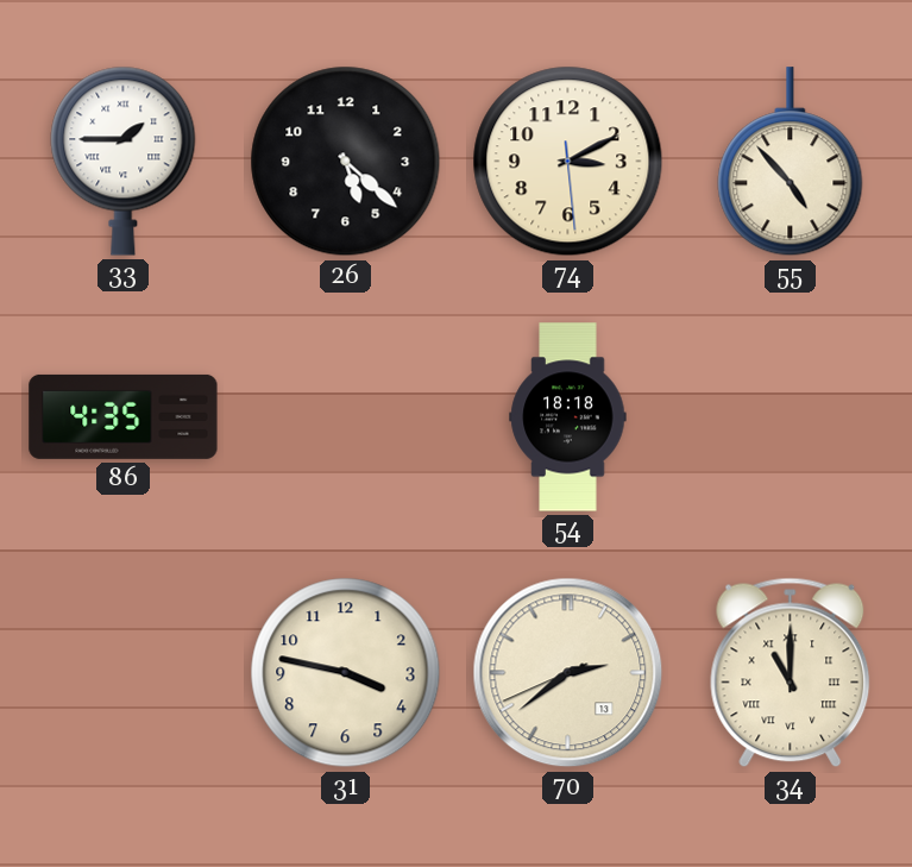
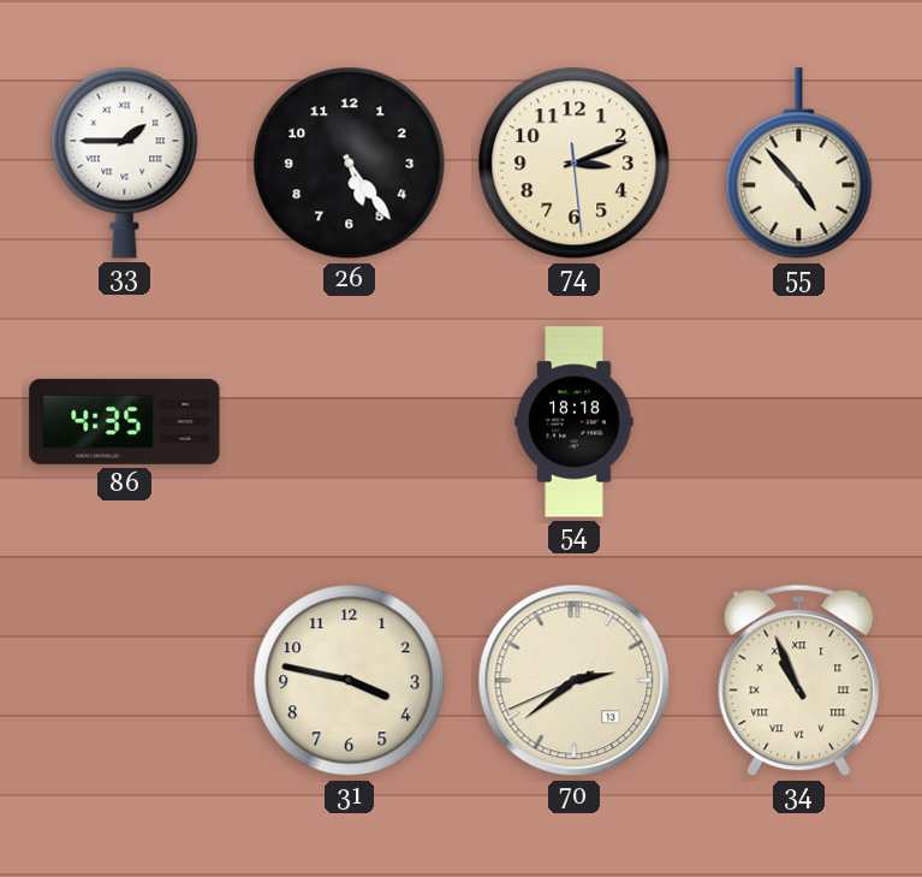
26: 5:22 -> 5:24
74: 3:10 -> 3:11
34: 11:00 -> 10:56
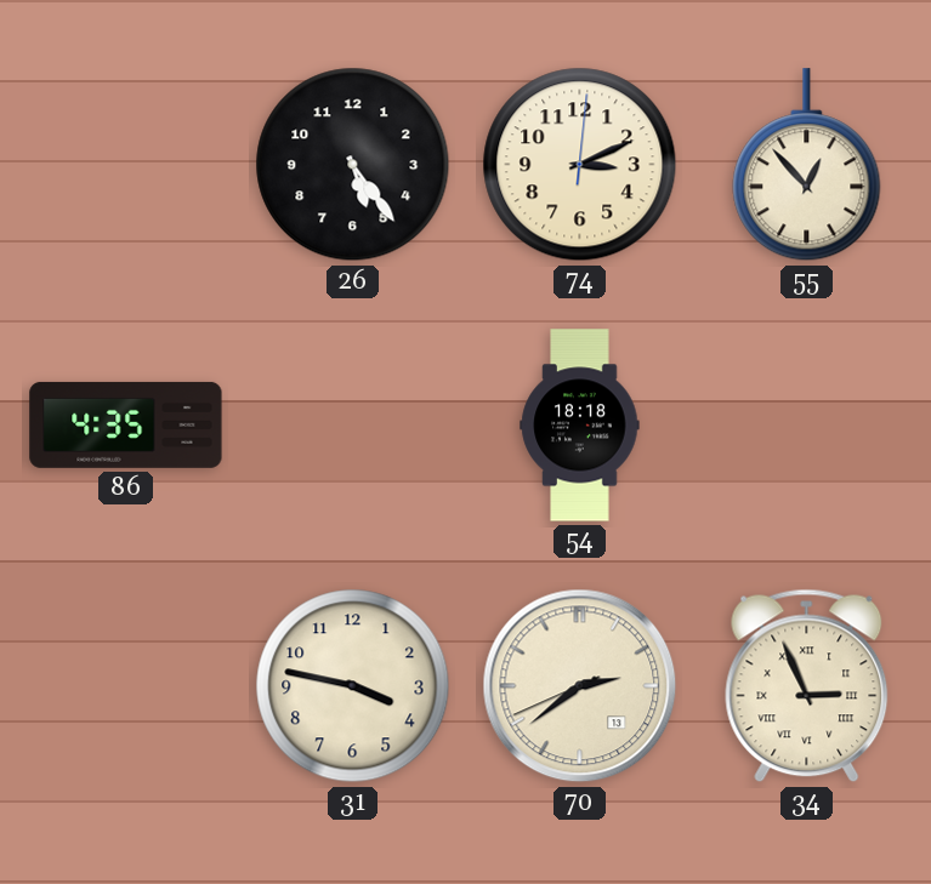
33: 1:45 -> none
74: 3:11:29 -> 3:11:01
55: 4:53 -> 12:53
34: 10:56 -> 2:56
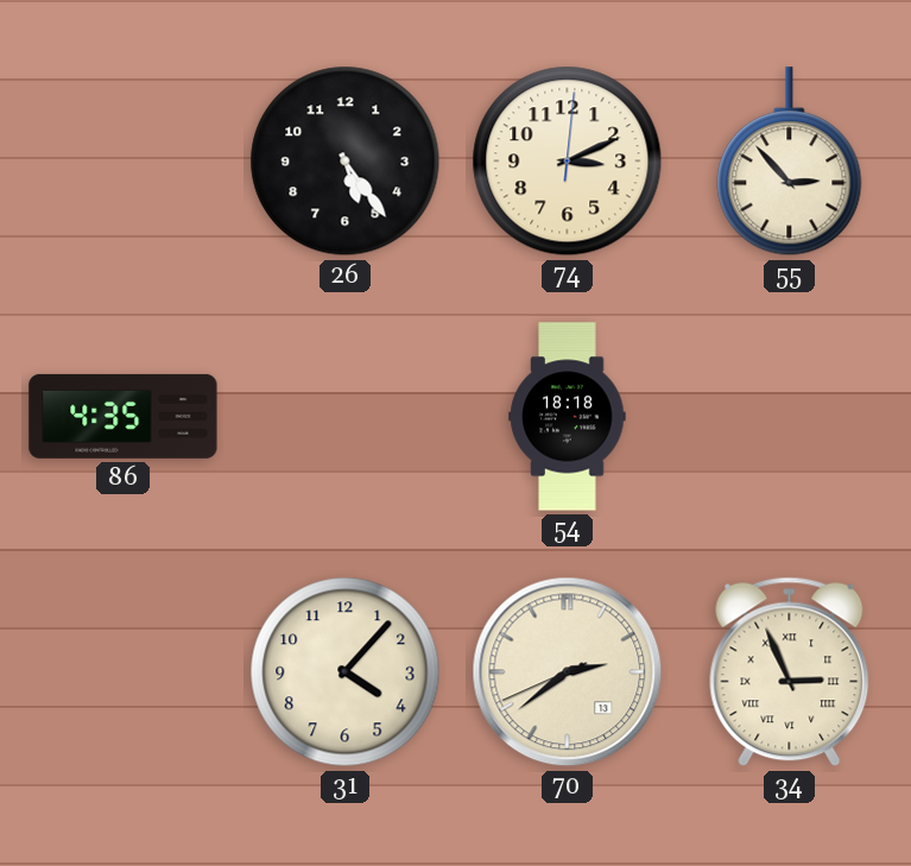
55: 12:53 -> 2:53
31: 3:47 -> 4:07
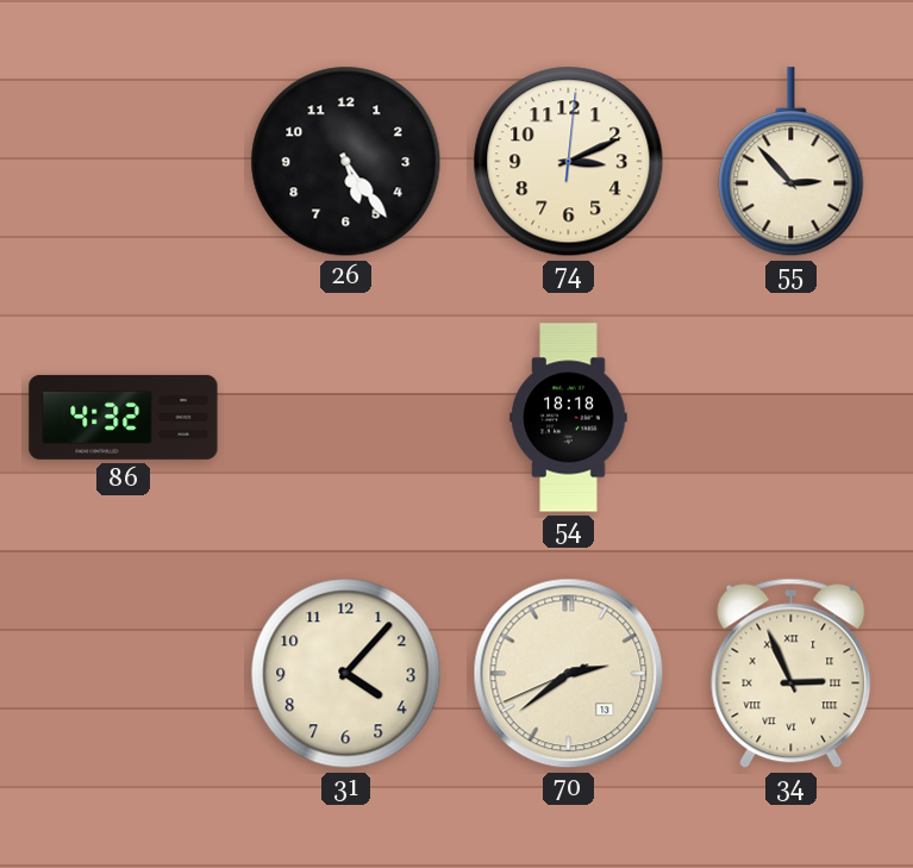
86: 4:35 -> 4:32
